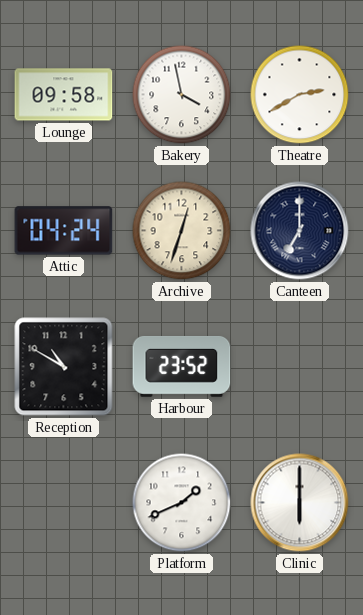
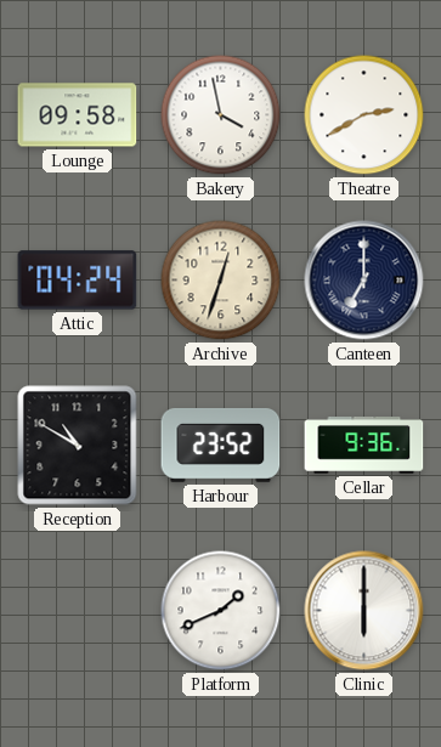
Cellar: none -> 9:36
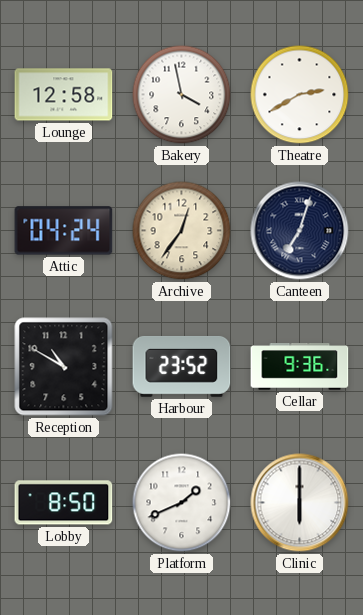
Lounge: 09:58 -> 12:58
Archive: 12:33 -> 12:36
Canteen: 7:00 -> 7:03
Lobby: none -> 8:50
